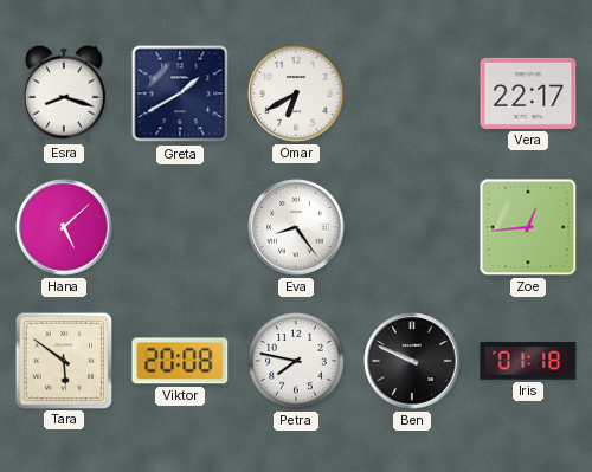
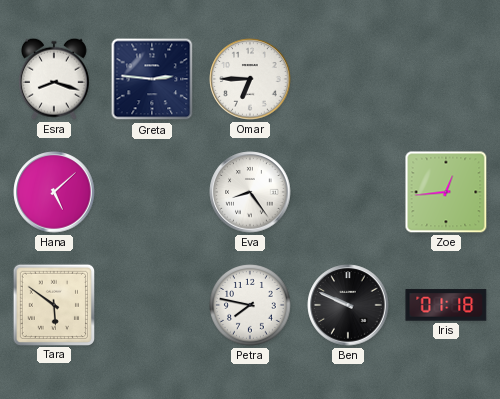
Greta: 1:40 -> 2:46
Omar: 6:40 -> 6:45
Vera: 22:17 -> none
Viktor: 20:08 -> none
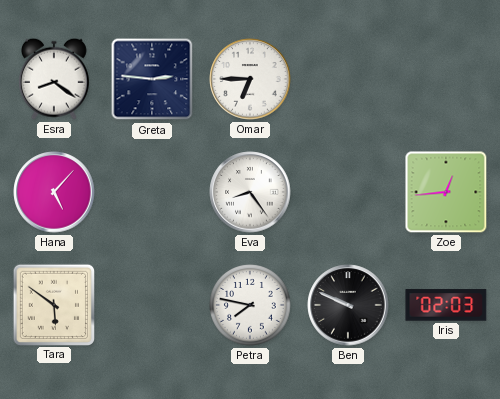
Esra: 8:18 -> 8:21
Hana: 5:08 -> 5:07
Iris: 01:18 -> 02:03
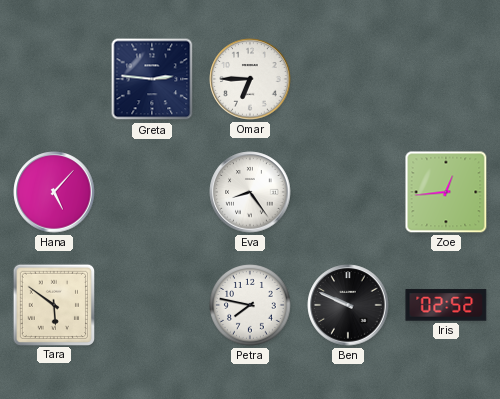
Esra: 8:21 -> none
Iris: 02:03 -> 02:52
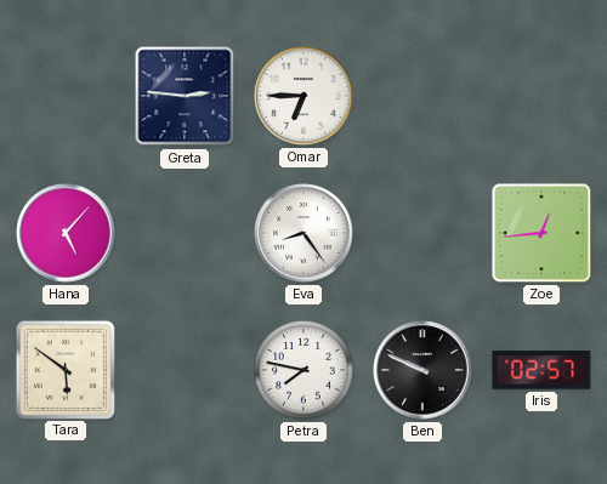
Iris: 02:52 -> 02:57
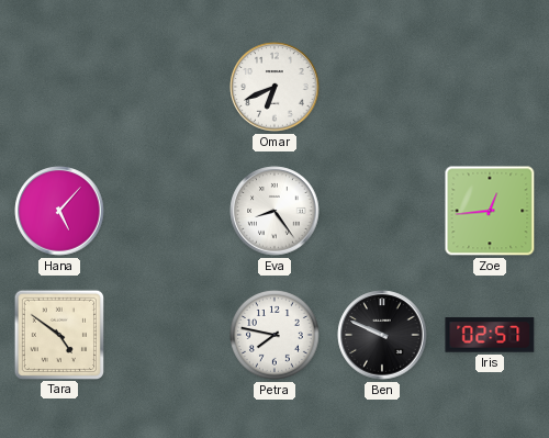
Greta: 2:46 -> none
Omar: 6:45 -> 6:41
Tara: 5:51 -> 4:51
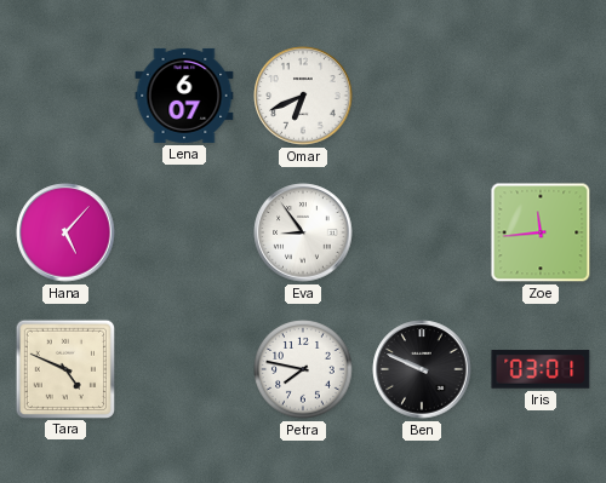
Lena: none -> 6:07
Eva: 8:24 -> 8:54
Zoe: 12:44 -> 11:44
Tara: 4:51 -> 4:49
Iris: 02:57 -> 03:01
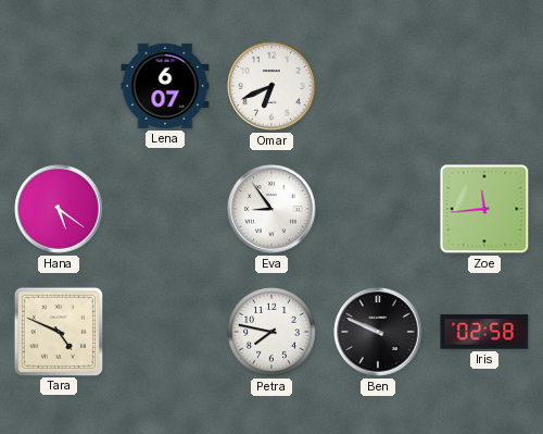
Hana: 5:07 -> 5:21
Iris: 03:01 -> 02:58
